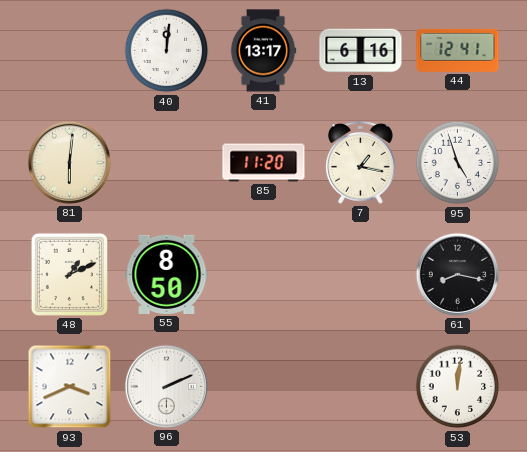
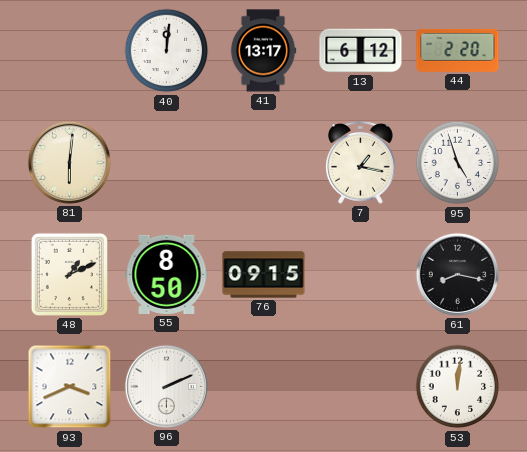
13: 6:16 -> 6:12
44: 12:41 -> 2:20
85: 11:20 -> none
76: none -> 09:15
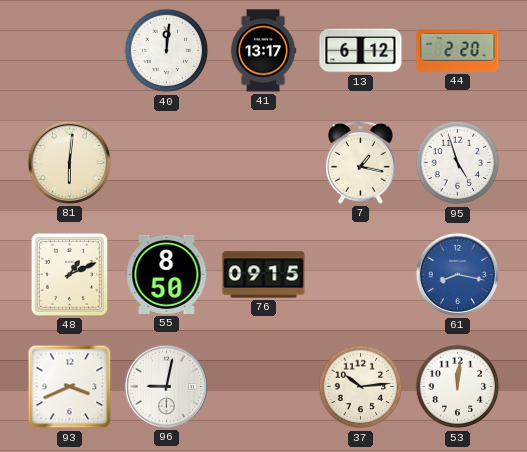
61 dial: black -> blue
96: 2:11 -> 9:02
37: none -> 10:14
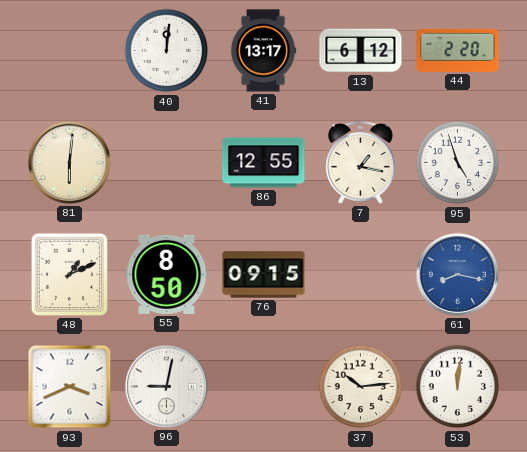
86: none -> 12:55
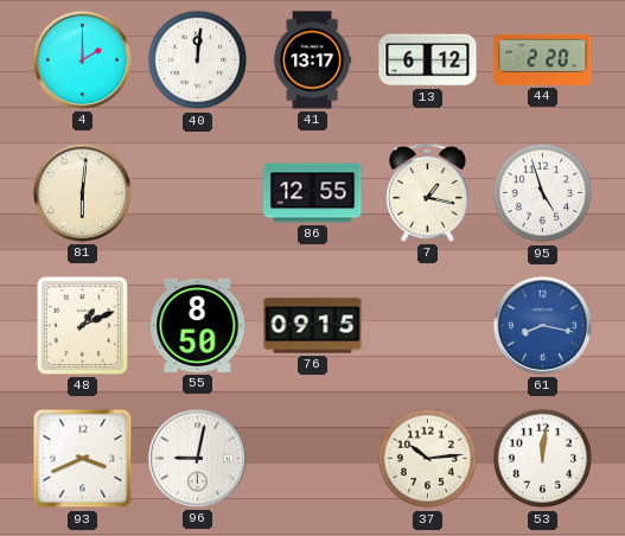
4: none -> 2:00
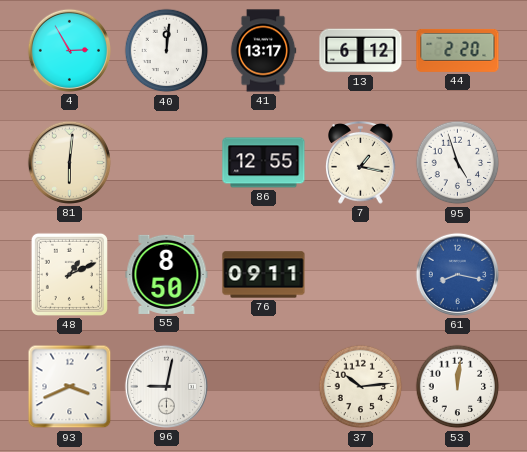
4: 2:00 -> 2:55
76: 09:15 -> 09:11
